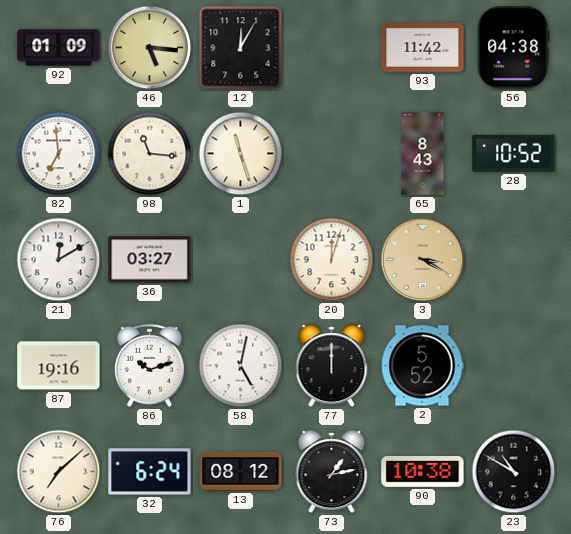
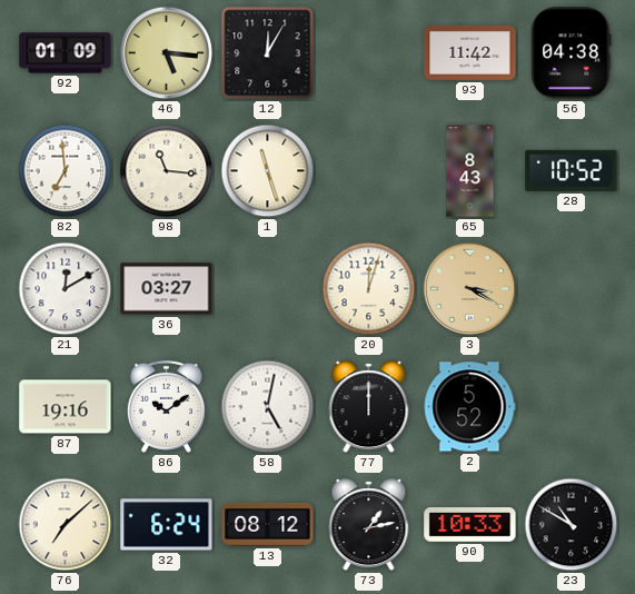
86: 10:12 -> 10:09
90: 10:38 -> 10:33
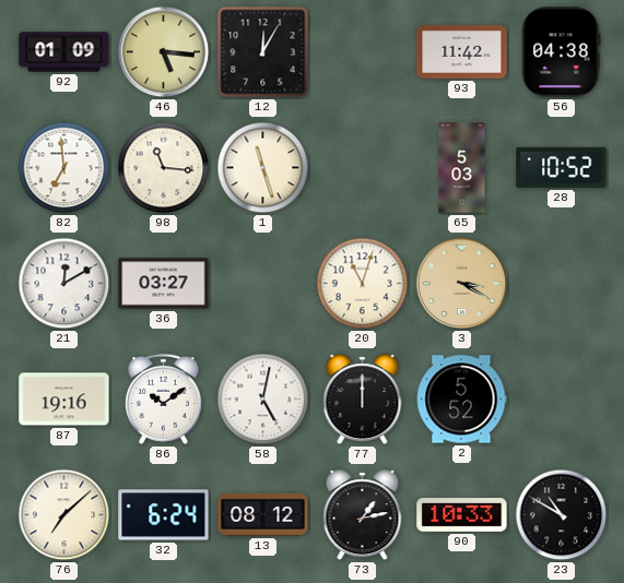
65: 8:43 -> 5:03
20: 12:03 -> 11:03
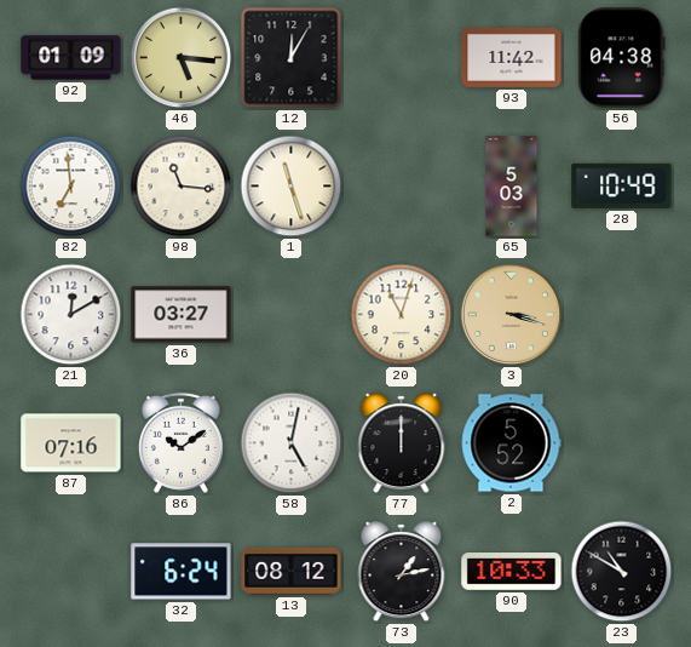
28: 10:52 -> 10:49
3: 3:20 -> 3:18
87: 19:16 -> 07:16
76: 7:08 -> none
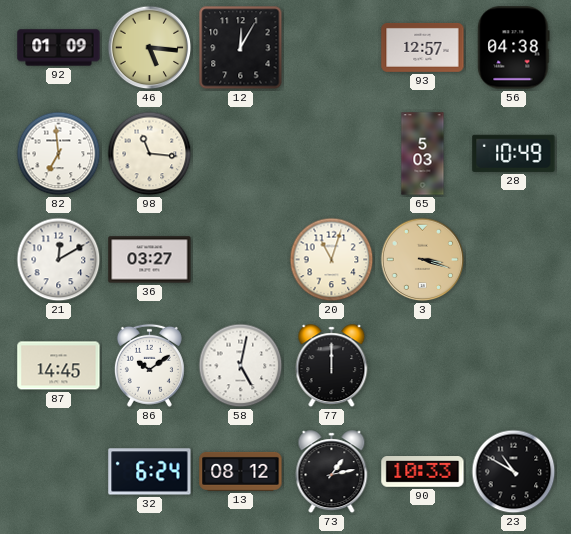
93: 11:42 -> 12:57
1: 11:27 -> none
87: 07:16 -> 14:45
2: 5:52 -> none
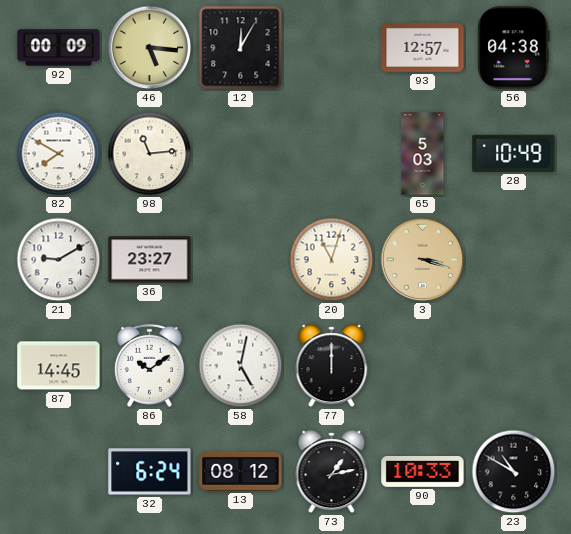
92: 01:09 -> 00:09
82: 6:59 -> 7:50
98: 11:16 -> 11:14
21: 12:10 -> 9:10
36: 03:27 -> 23:27
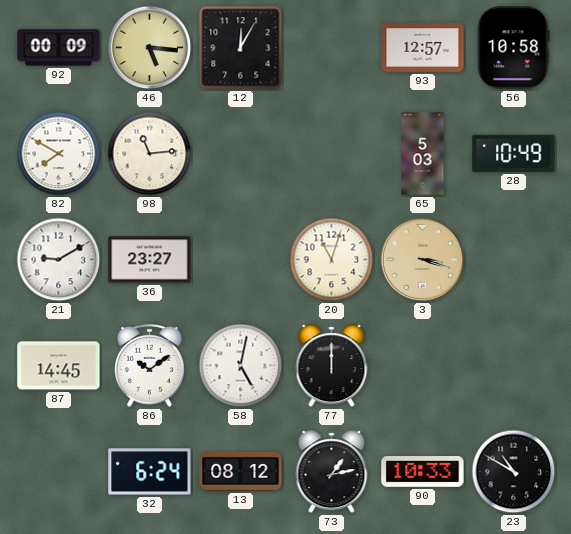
56: 04:38 -> 10:58
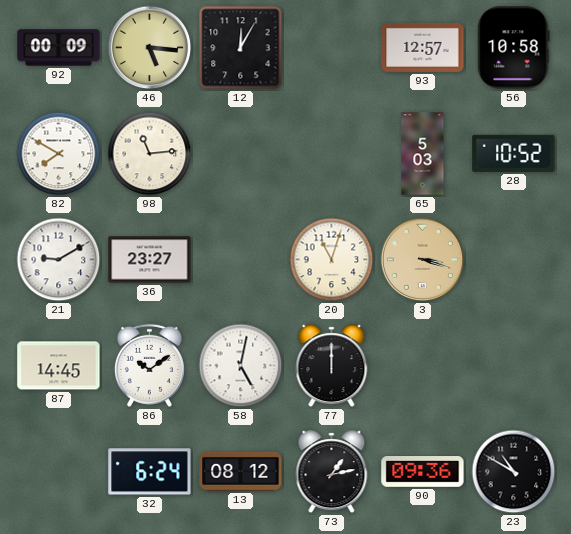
28: 10:49 -> 10:52
90: 10:33 -> 09:36
